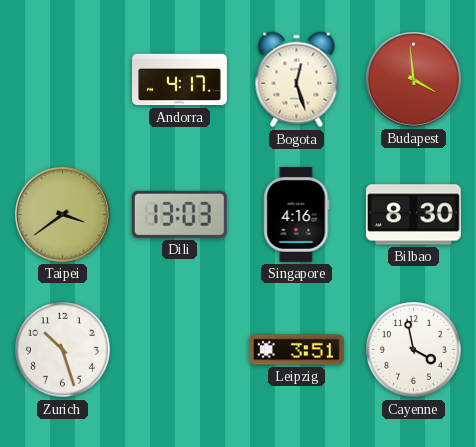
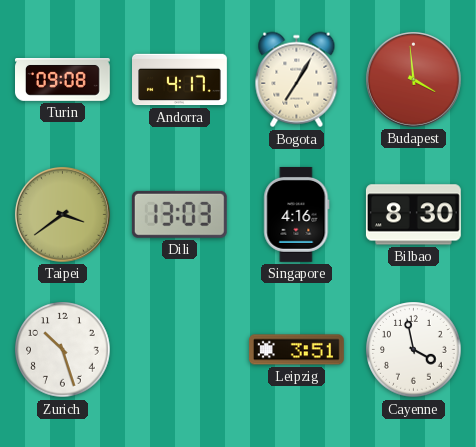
Turin: none -> 09:08
Bogota: 12:27 -> 7:05
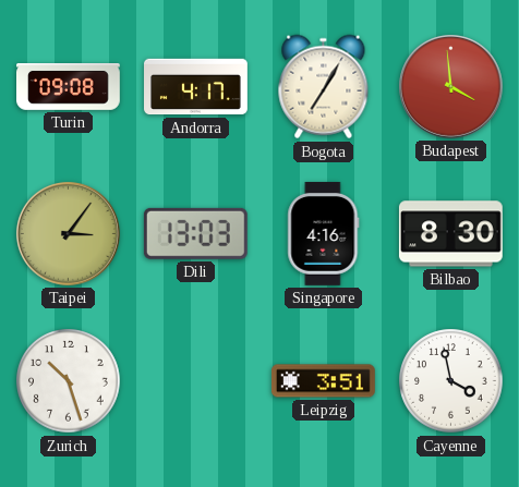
Taipei: 3:39 -> 3:06
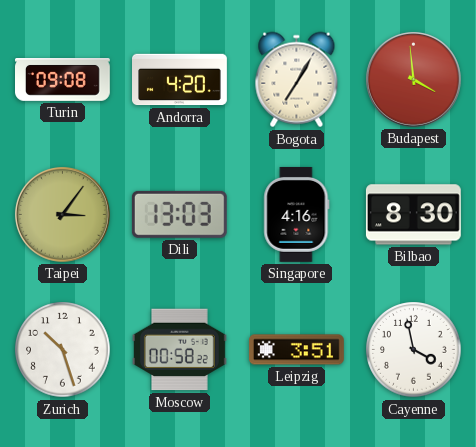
Andorra: 4:17 -> 4:20
Moscow: none -> 00:58
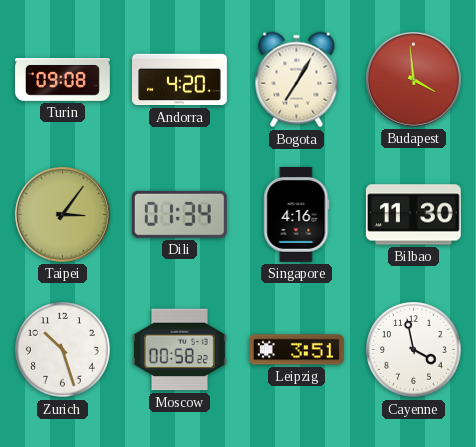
Dili: 13:03 -> 01:34
Bilbao: 8:30 -> 11:30
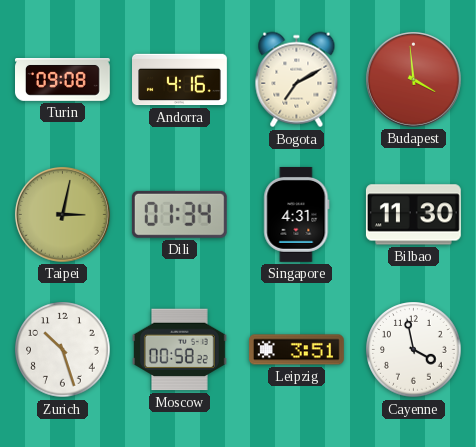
Andorra: 4:20 -> 4:16
Bogota: 7:05 -> 7:10
Taipei: 3:06 -> 3:02
Singapore: 4:16 -> 4:31
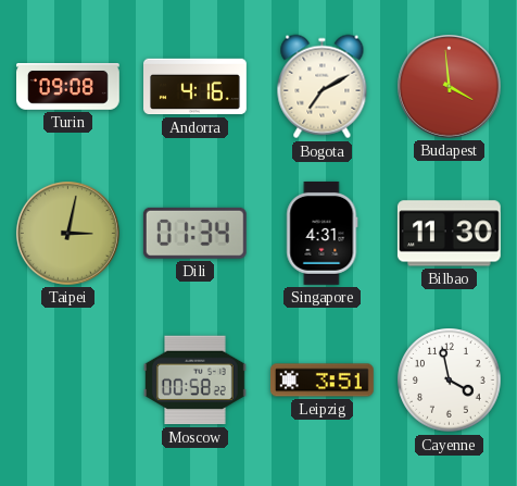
Zurich: 10:27 -> none
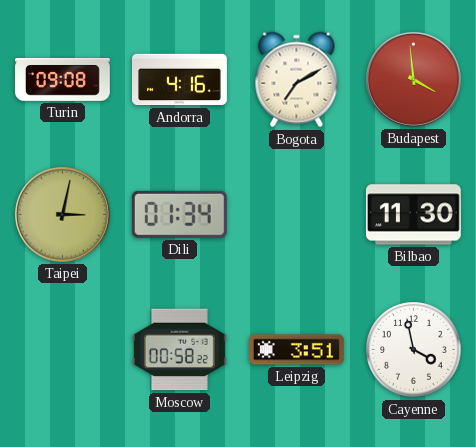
Singapore: 4:31 -> none
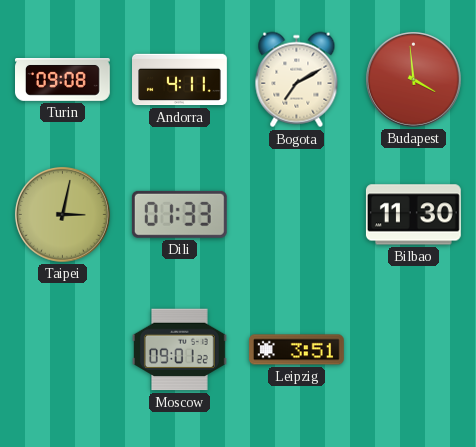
Andorra: 4:16 -> 4:11
Dili: 01:34 -> 01:33
Moscow: 00:58 -> 09:01
Cayenne: 3:58 -> none
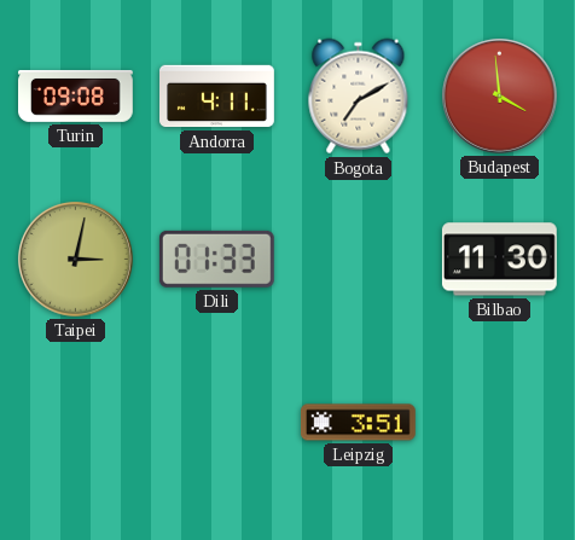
Moscow: 09:01 -> none
